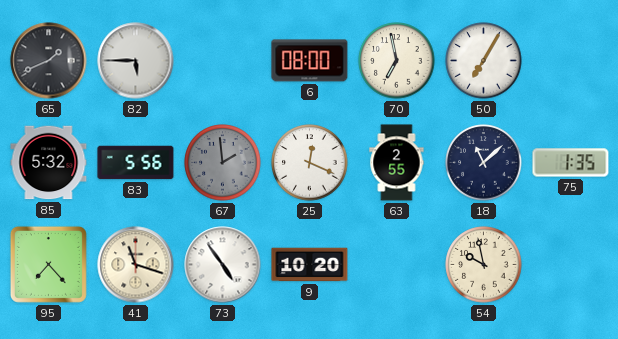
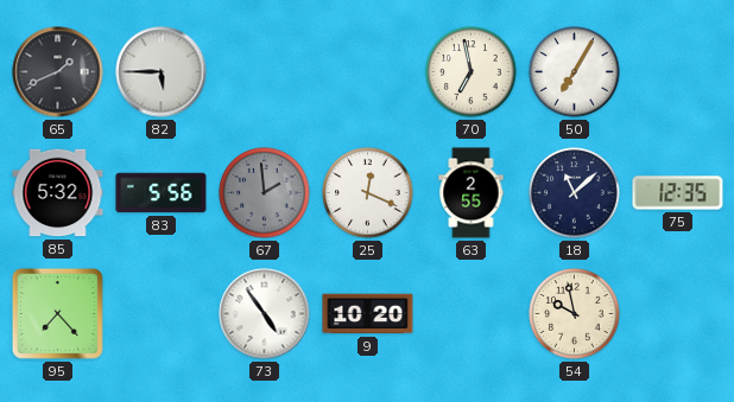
6: 08:00 -> none
75: 1:35 -> 12:35
41: 11:18 -> none
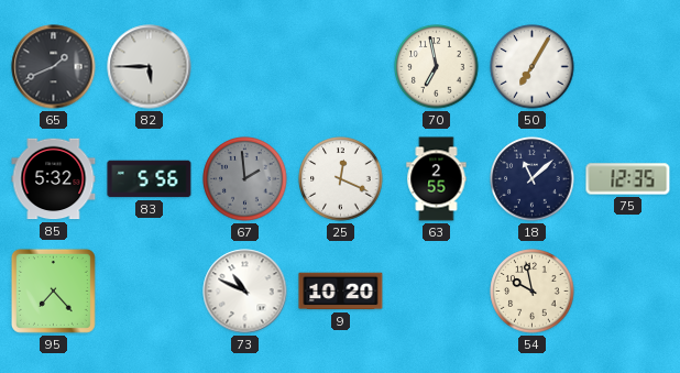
73: 4:54 -> 10:49
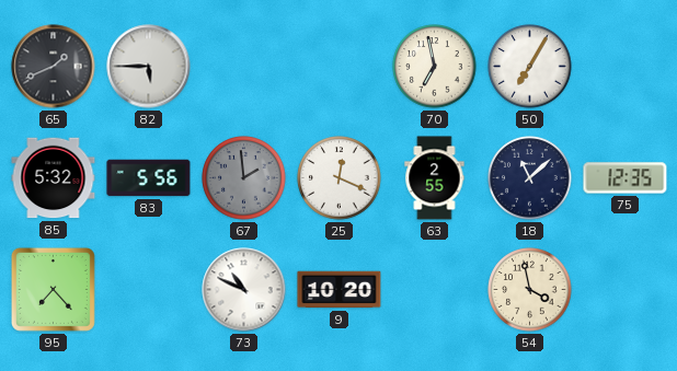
54: 9:58 -> 3:58
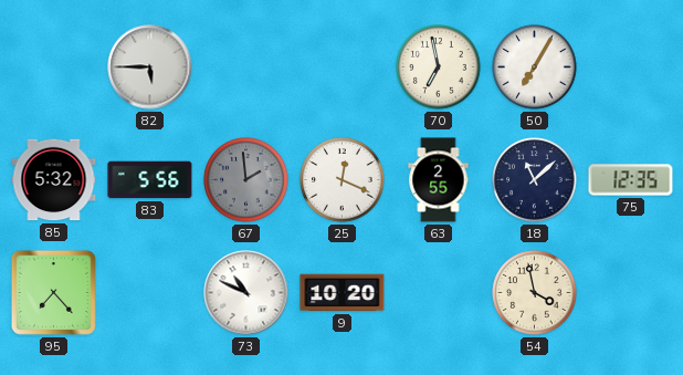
65: 1:41 -> none
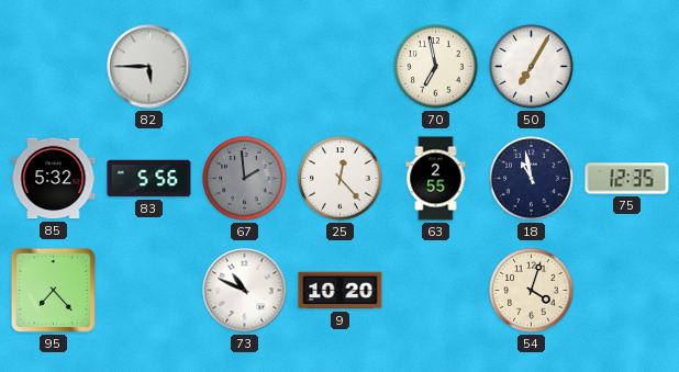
25: 12:19 -> 12:23
18: 11:08 -> 10:58
54: 3:58 -> 4:03
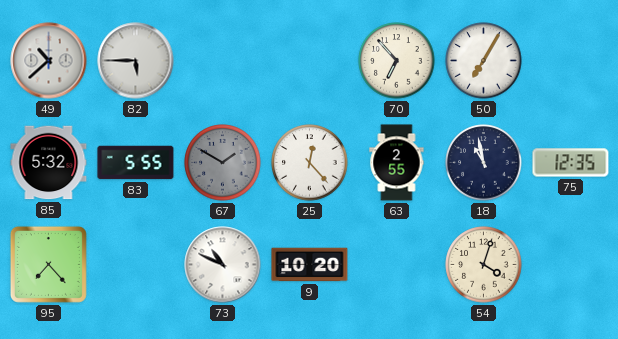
49: none -> 10:38
70: 6:58 -> 6:53
83: 5:56 -> 5:55
67: 1:59 -> 1:50
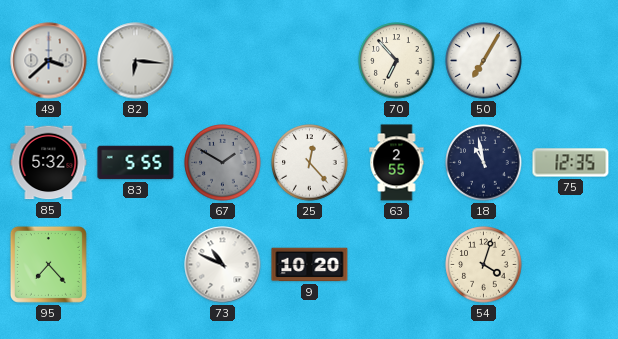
49: 10:38 -> 3:38
82: 5:45 -> 6:16
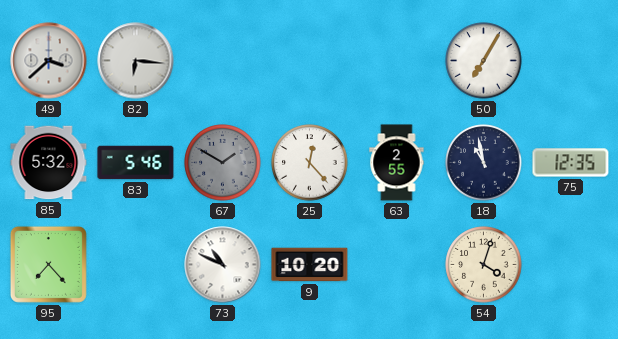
70: 6:53 -> none
83: 5:55 -> 5:46
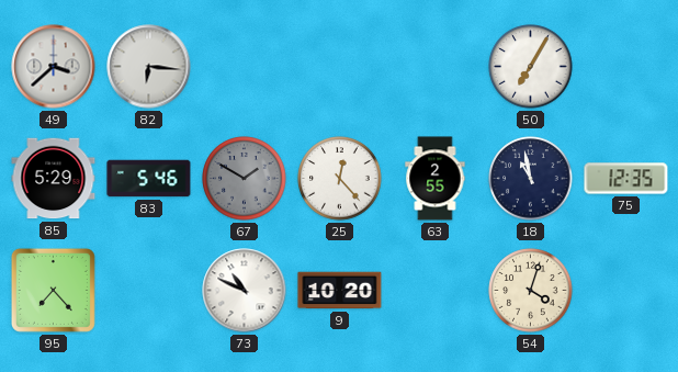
85: 5:32 -> 5:29
